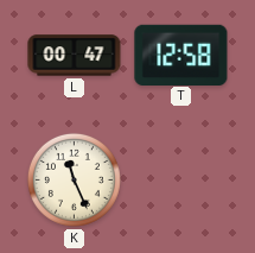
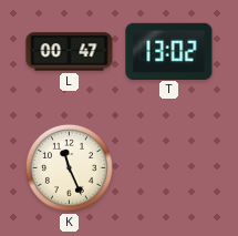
T: 12:58 -> 13:02
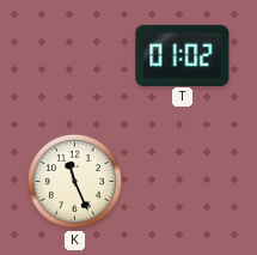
L: 00:47 -> none
T: 13:02 -> 01:02
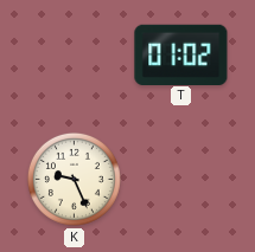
K: 11:26 -> 9:26
